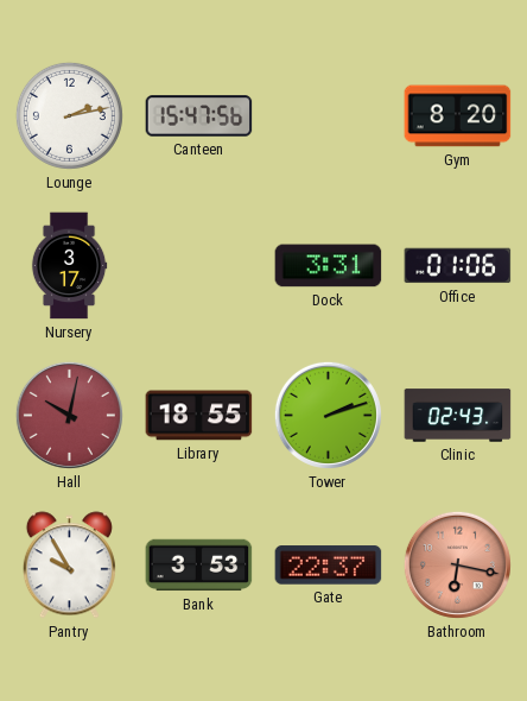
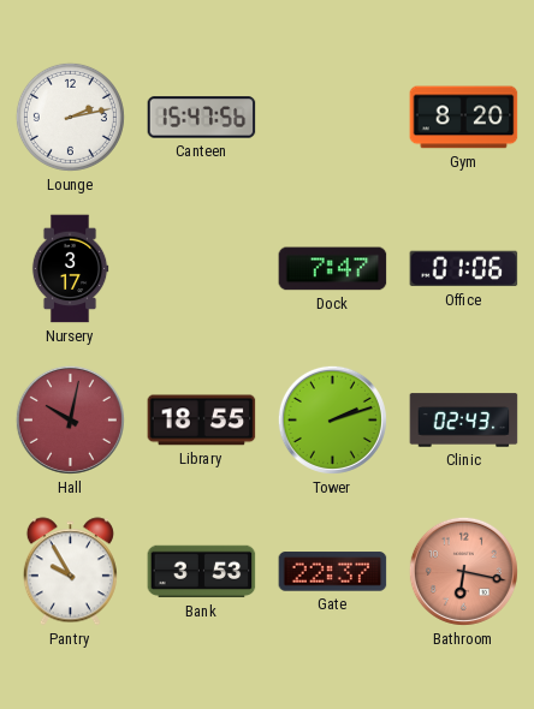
Dock: 3:31 -> 7:47
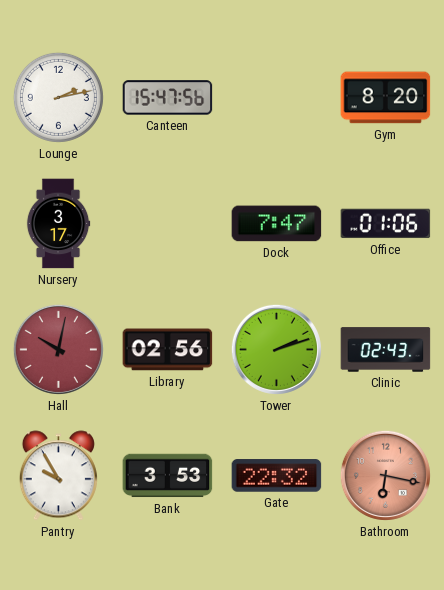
Library: 18:55 -> 02:56
Gate: 22:37 -> 22:32
